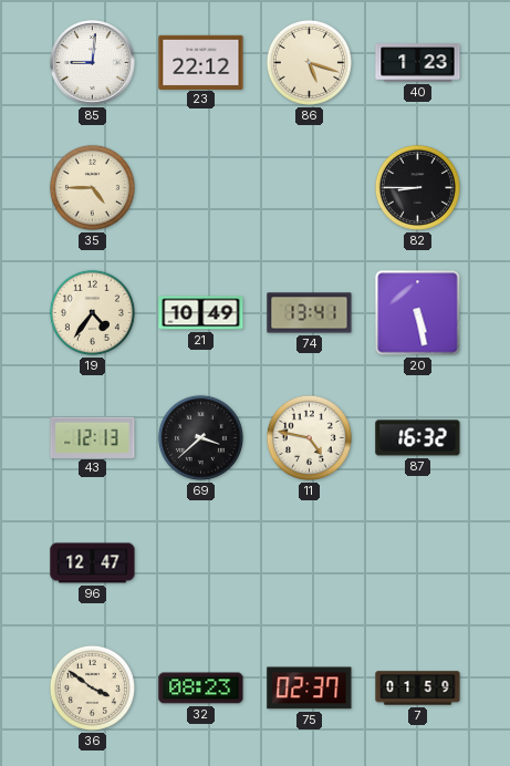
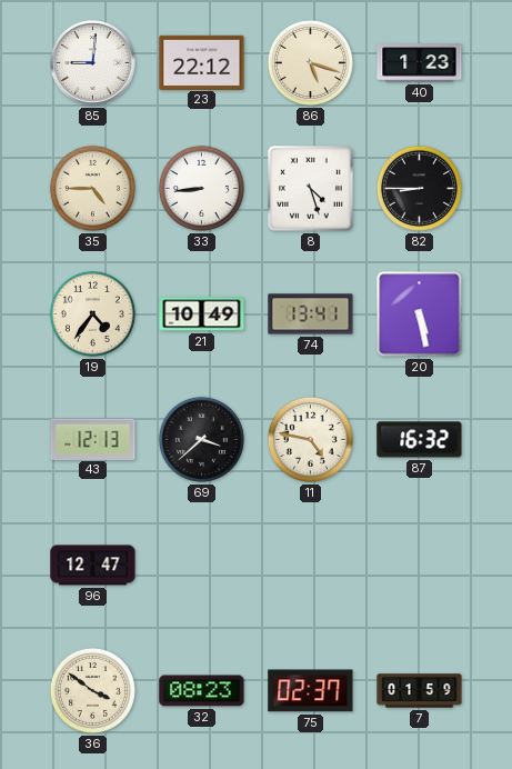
33: none -> 8:44
8: none -> 4:27
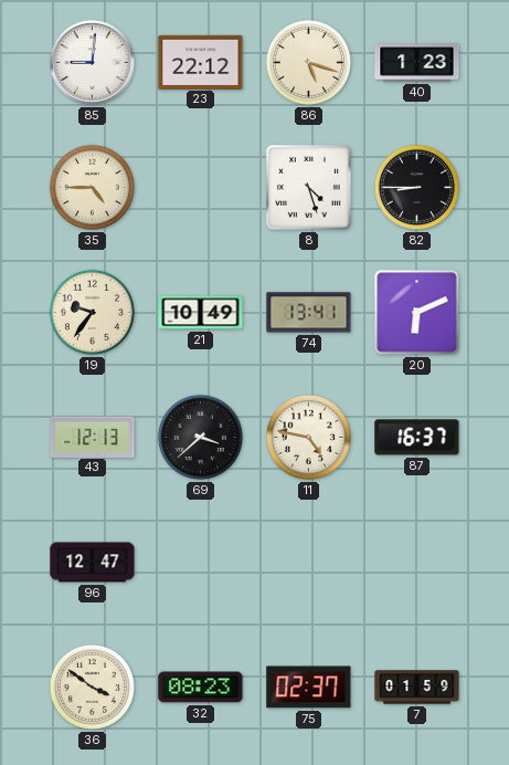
33: 8:44 -> none
19: 4:36 -> 9:36
20: 5:28 -> 6:11
87: 16:32 -> 16:37
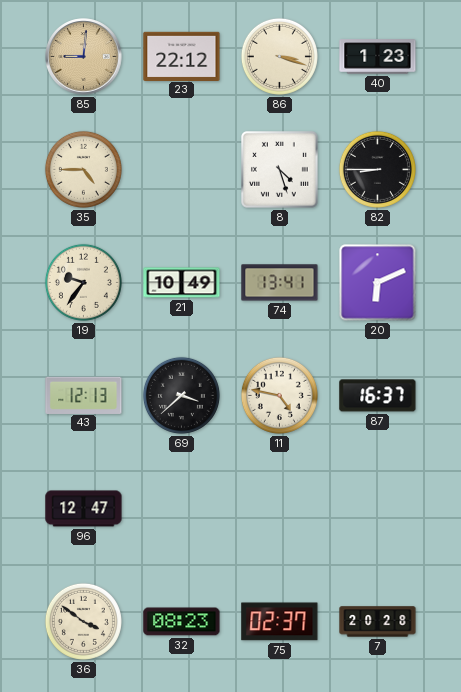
85 dial: white -> champagne
86: 5:18 -> 3:18
7: 01:59 -> 20:28
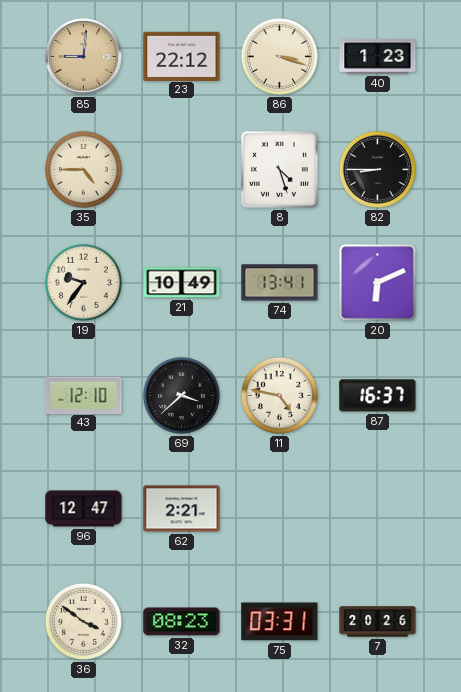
43: 12:13 -> 12:10
62: none -> 2:21
75: 02:37 -> 03:31
7: 20:28 -> 20:26
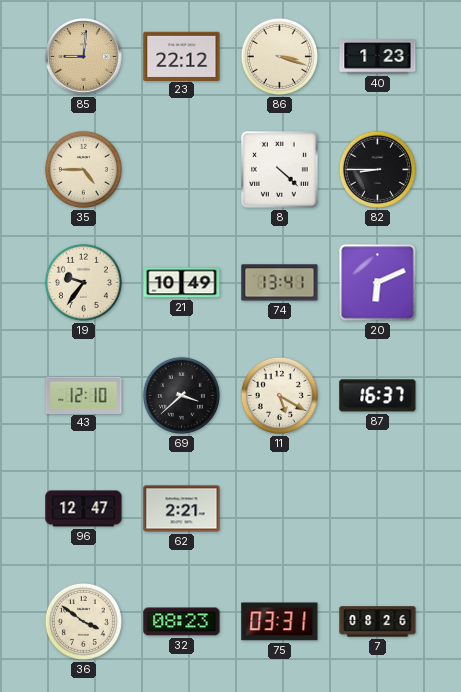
8: 4:27 -> 4:22
11: 4:47 -> 5:20
7: 20:26 -> 08:26
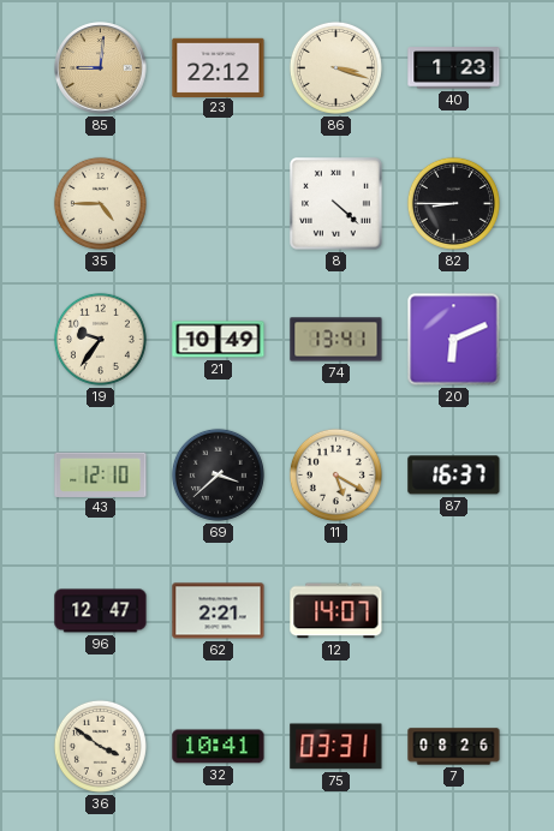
12: none -> 14:07
32: 08:23 -> 10:41
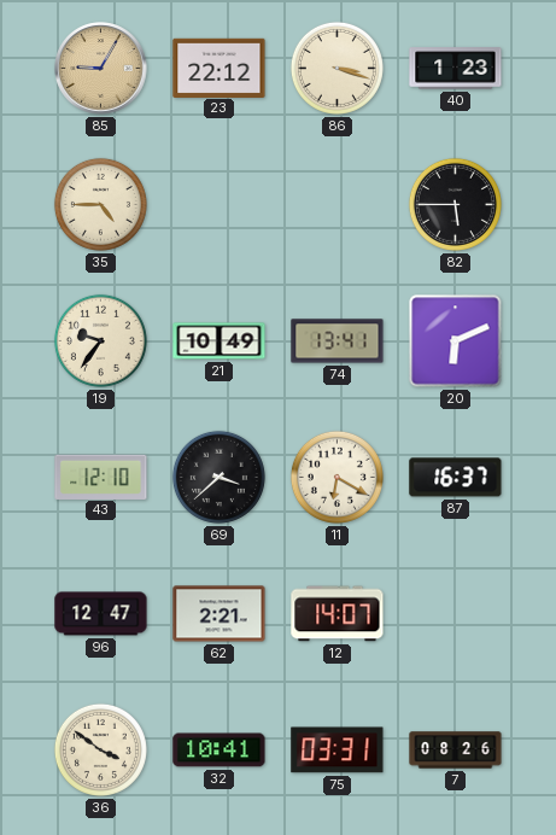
85: 9:01 -> 9:05
8: 4:22 -> none
82: 8:45 -> 5:45
11: 5:20 -> 6:20
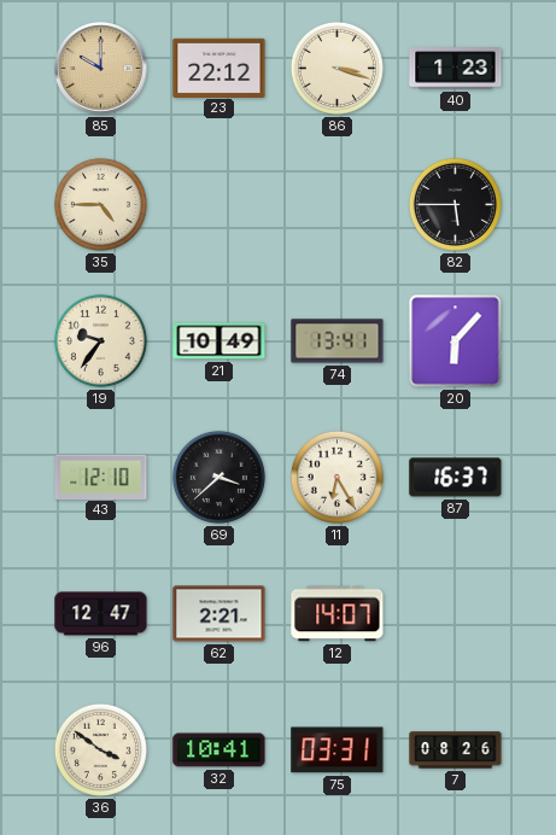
85: 9:05 -> 10:00
20: 6:11 -> 6:07
11: 6:20 -> 6:25
